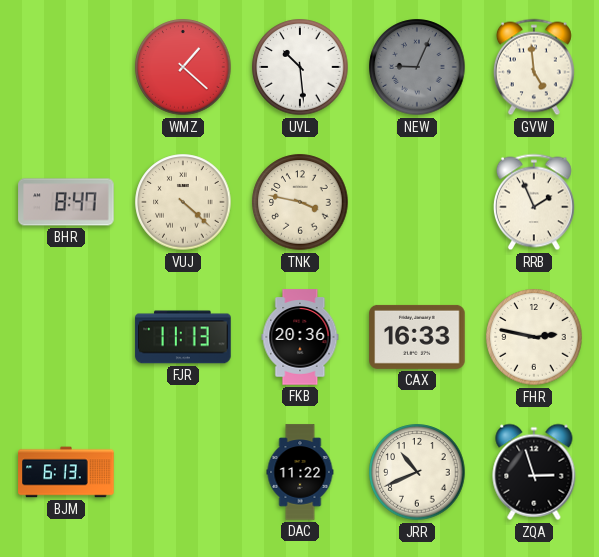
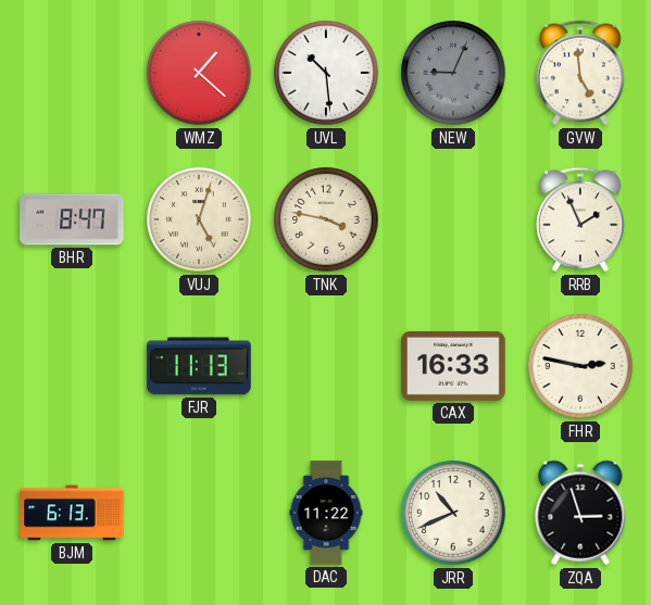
VUJ: 4:22 -> 5:03
FKB: 20:36 -> none
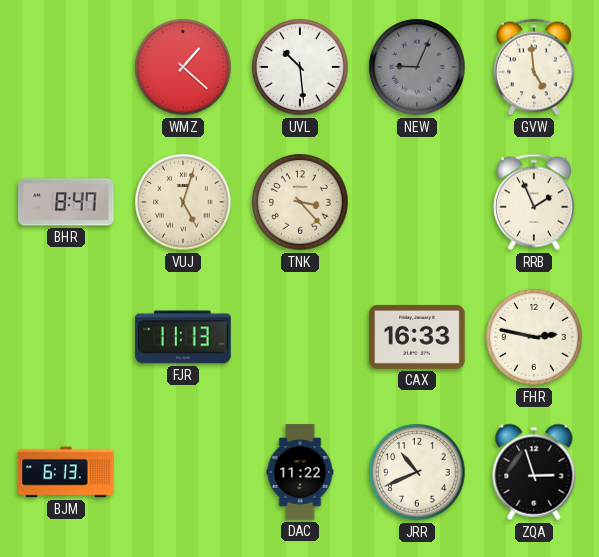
TNK: 3:47 -> 3:23
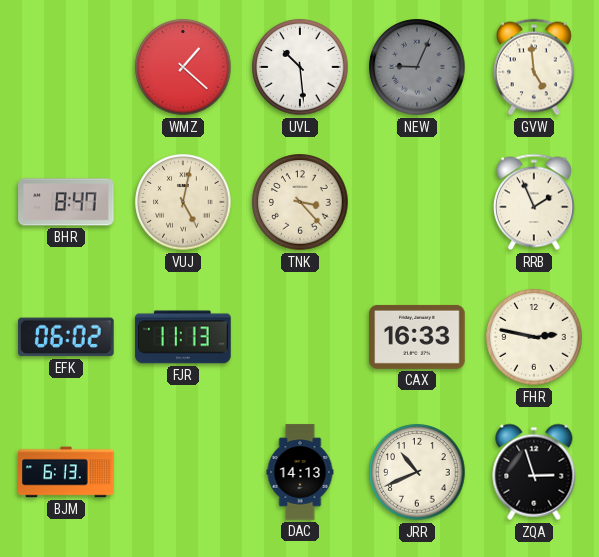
VUJ: 5:03 -> 5:02
EFK: none -> 06:02
DAC: 11:22 -> 14:13
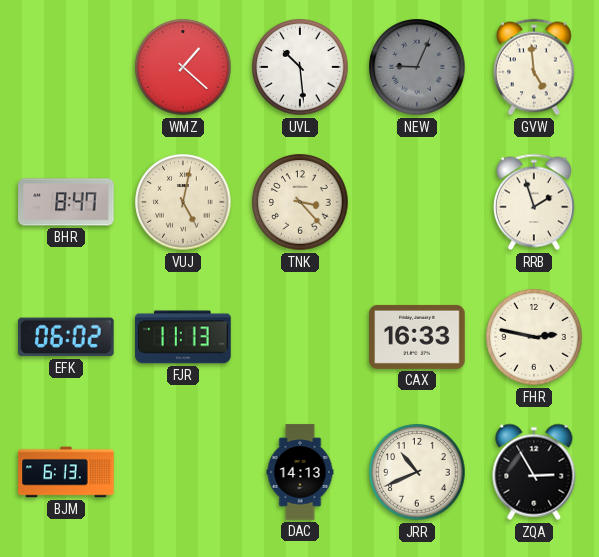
RRB: 1:56 -> 1:57
ZQA: 2:57 -> 2:55
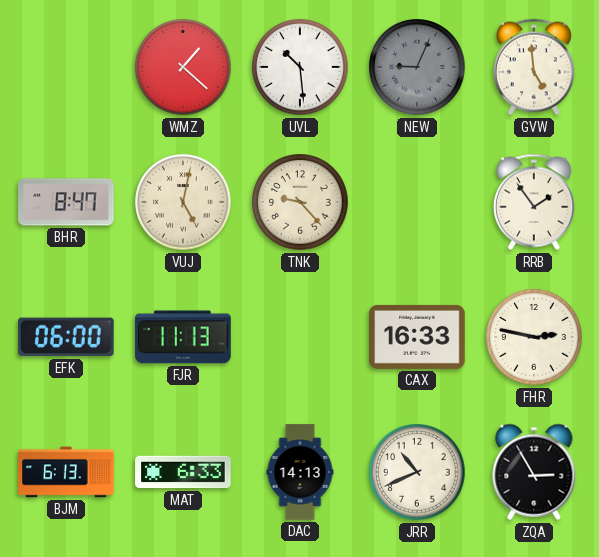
TNK: 3:23 -> 9:23
RRB: 1:57 -> 1:54
EFK: 06:02 -> 06:00
MAT: none -> 6:33
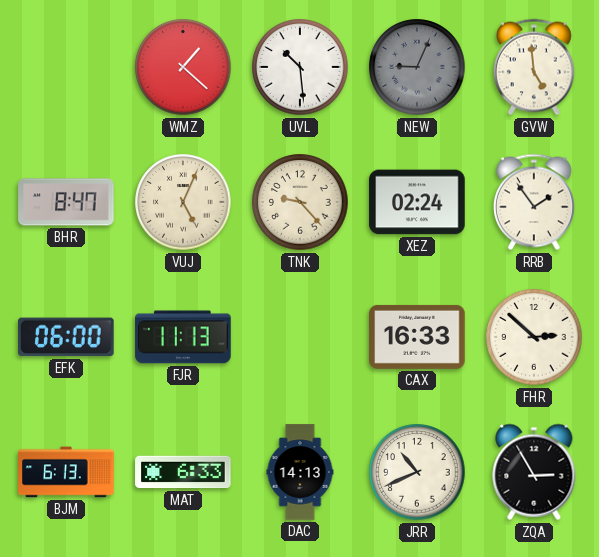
VUJ: 5:02 -> 5:04
XEZ: none -> 02:24
FHR: 2:47 -> 2:52
